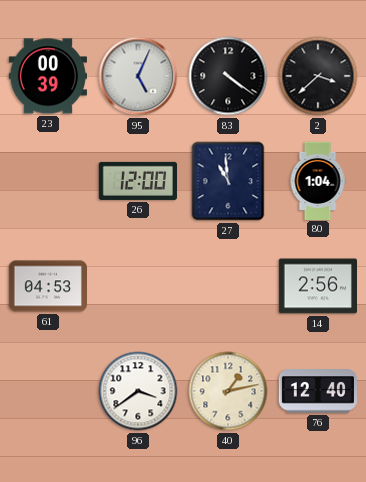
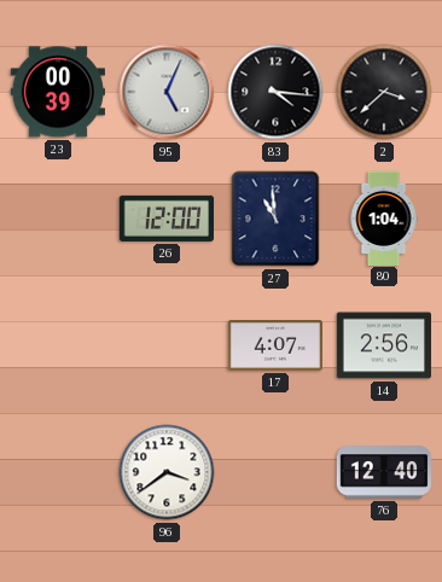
83: 4:21 -> 4:16
61: 04:53 -> none
17: none -> 4:07
40: 1:13 -> none
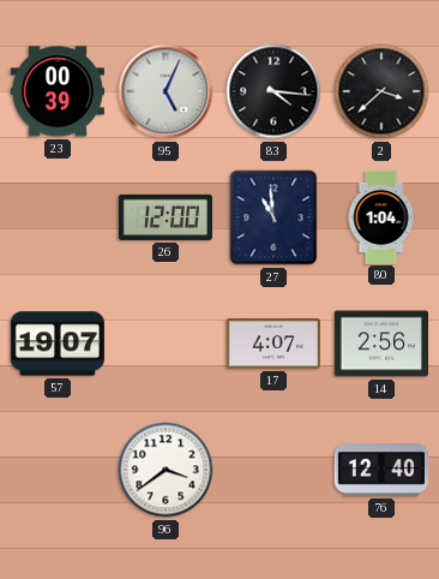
57: none -> 19:07
